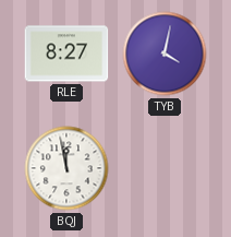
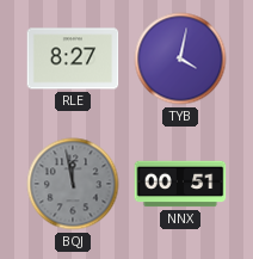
BQJ dial: white -> grey
NNX: none -> 00:51
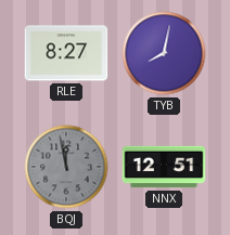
TYB: 4:02 -> 8:02
NNX: 00:51 -> 12:51
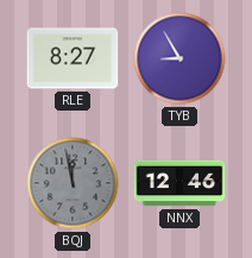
TYB: 8:02 -> 8:55
NNX: 12:51 -> 12:46
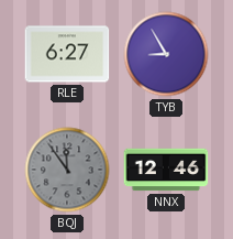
RLE: 8:27 -> 6:27
BQJ: 11:58 -> 11:54
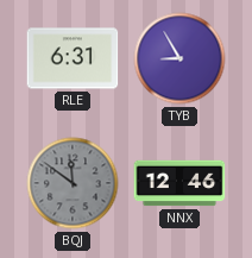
RLE: 6:27 -> 6:31
BQJ: 11:54 -> 11:51
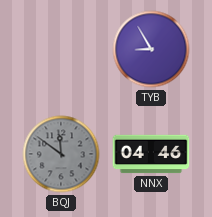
RLE: 6:31 -> none
NNX: 12:46 -> 04:46
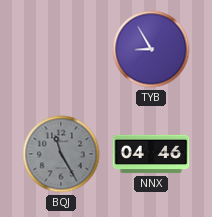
BQJ: 11:51 -> 11:25
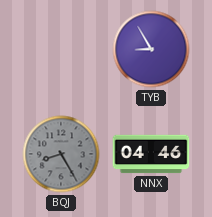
BQJ: 11:25 -> 8:25
